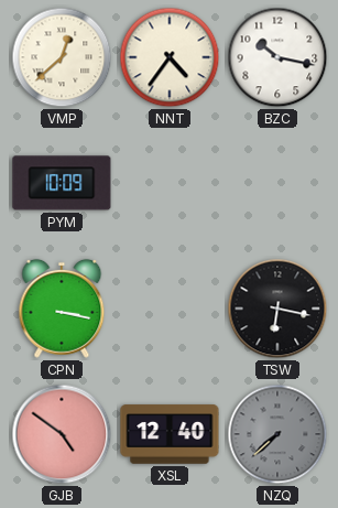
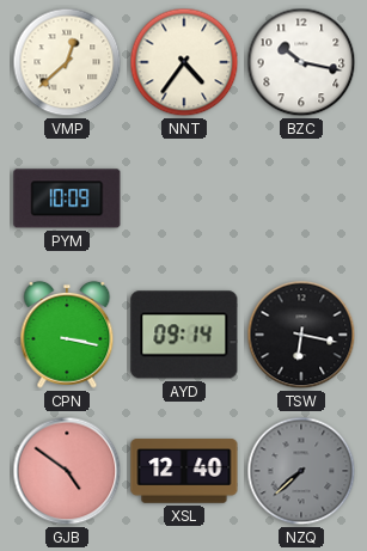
AYD: none -> 09:14
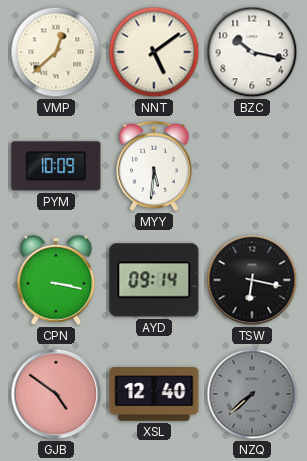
NNT: 4:36 -> 5:09
MYY: none -> 5:31
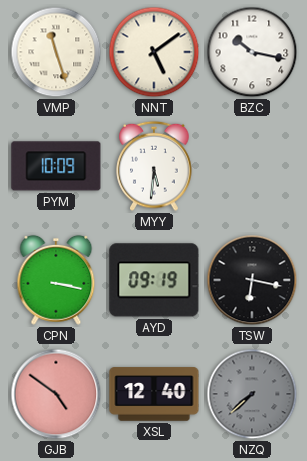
VMP: 12:38 -> 11:27
AYD: 09:14 -> 09:19
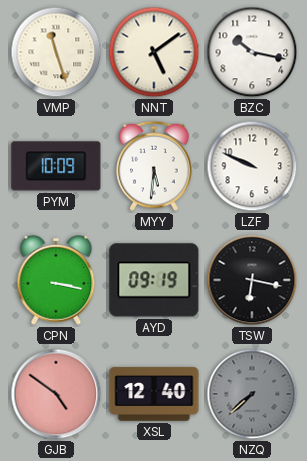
LZF: none -> 9:49
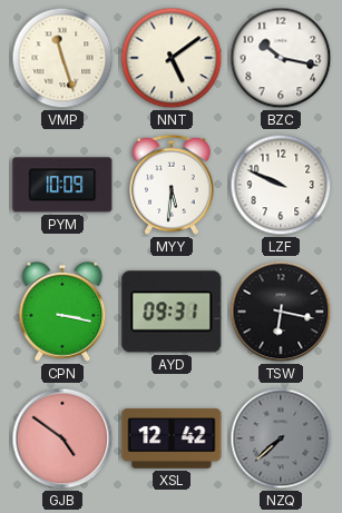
AYD: 09:19 -> 09:31
XSL: 12:40 -> 12:42
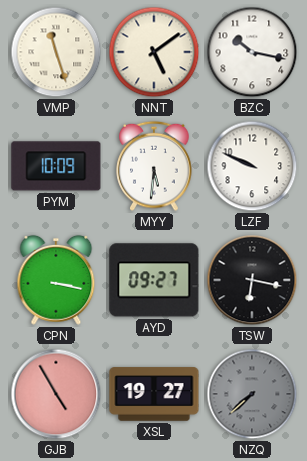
AYD: 09:31 -> 09:27
GJB: 4:51 -> 4:55
XSL: 12:42 -> 19:27
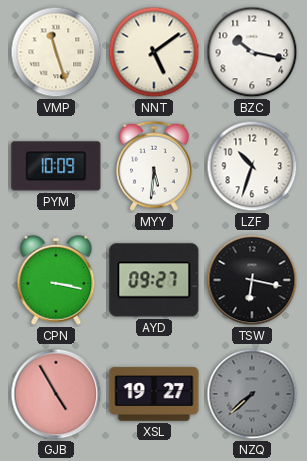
LZF: 9:49 -> 10:33
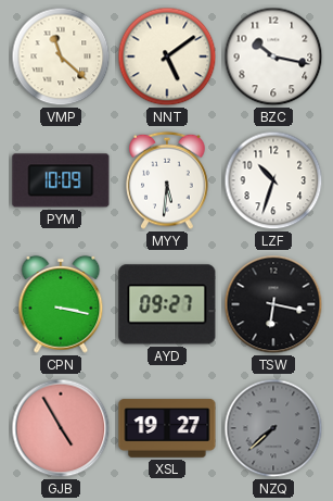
VMP: 11:27 -> 11:22
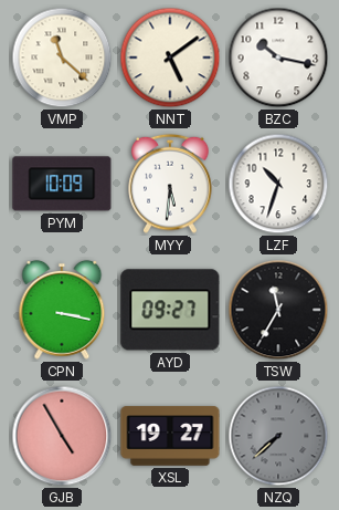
TSW: 6:17 -> 11:35
